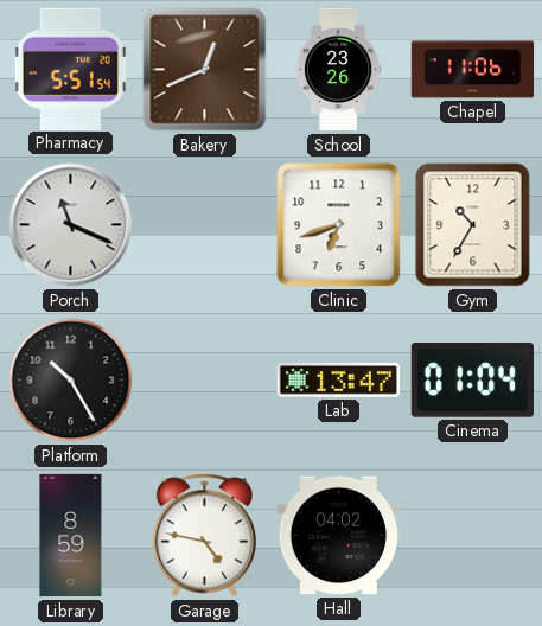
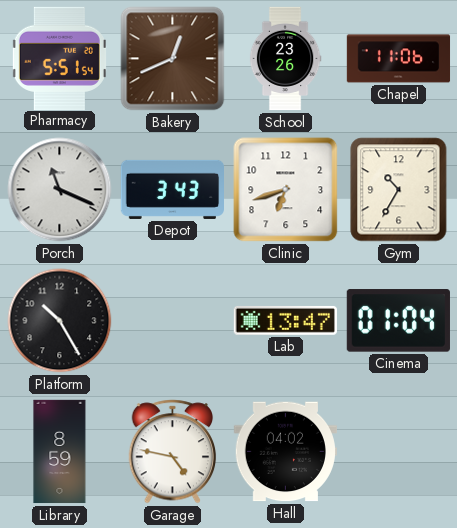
Depot: none -> 3:43
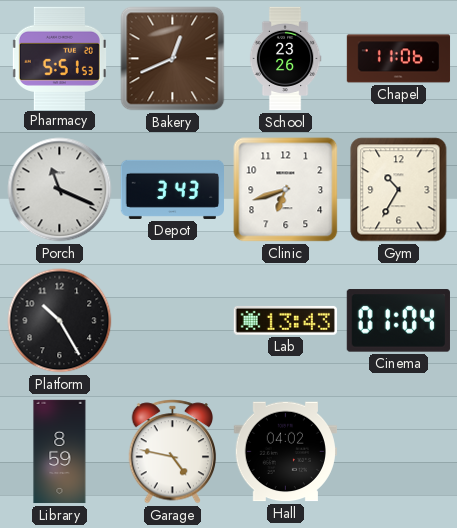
Pharmacy: 5:51:54 -> 5:51:53
Lab: 13:47 -> 13:43
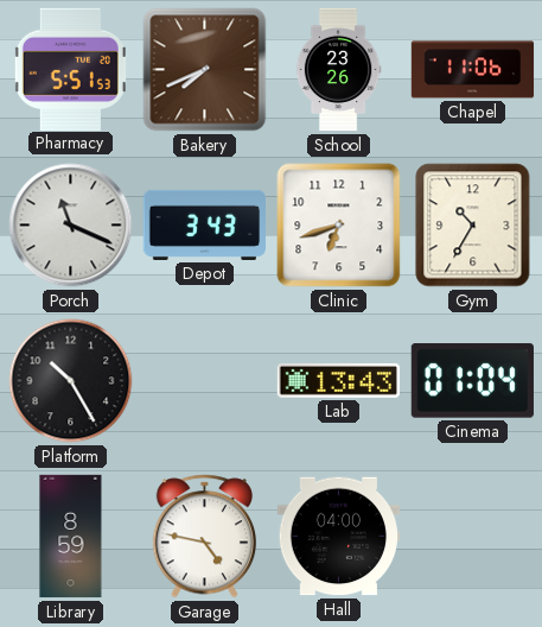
Bakery: 12:41 -> 7:41
Hall: 04:02 -> 04:00
